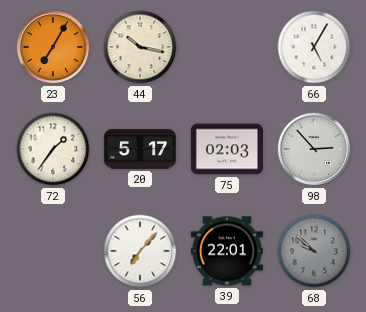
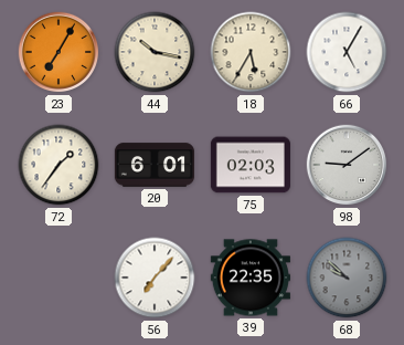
18: none -> 5:35
20: 5:17 -> 6:01
98: 2:53 -> 9:09
39: 22:01 -> 22:35
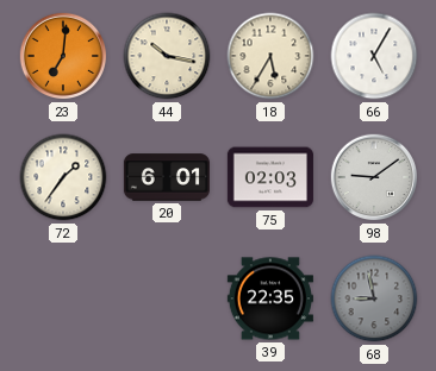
23: 7:05 -> 7:01
56: 7:07 -> none
68: 9:52 -> 8:58
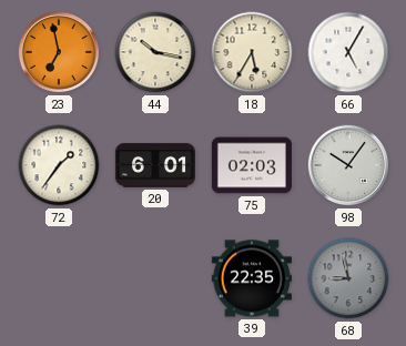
23: 7:01 -> 6:58
98: 9:09 -> 10:06
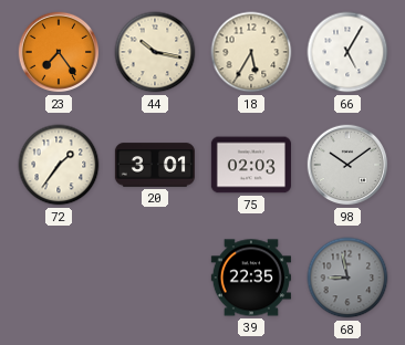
23: 6:58 -> 7:24
20: 6:01 -> 3:01
98: 10:06 -> 10:09
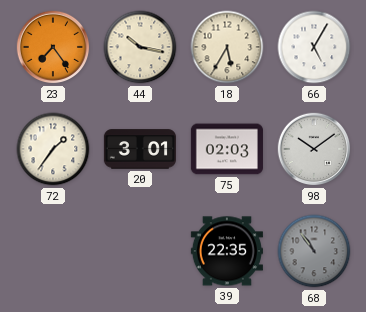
68: 8:58 -> 10:54
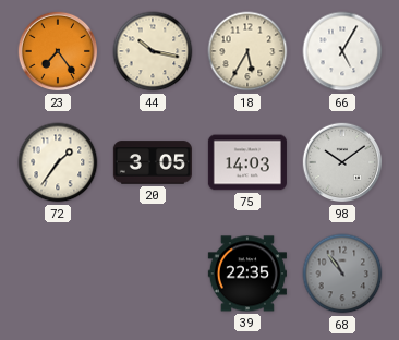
20: 3:01 -> 3:05
75: 02:03 -> 14:03
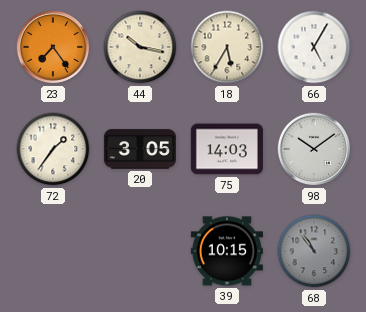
39: 22:35 -> 10:15
